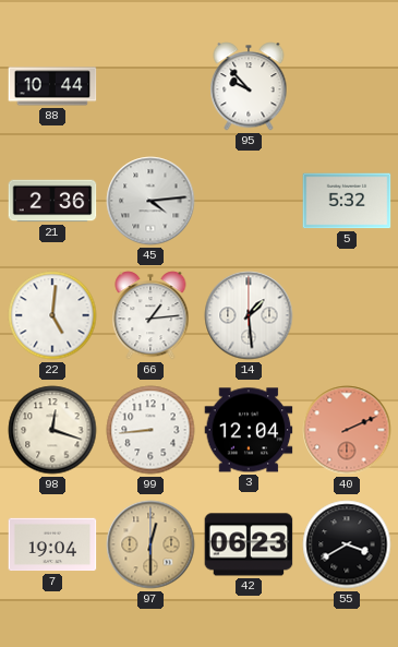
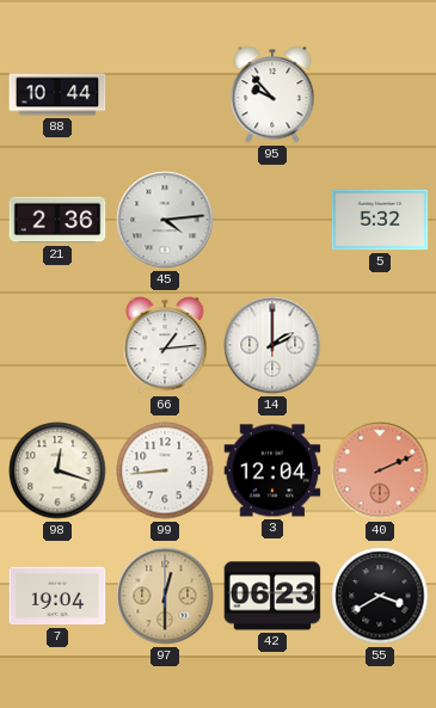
22: 5:01 -> none
14: 1:29 -> 2:00
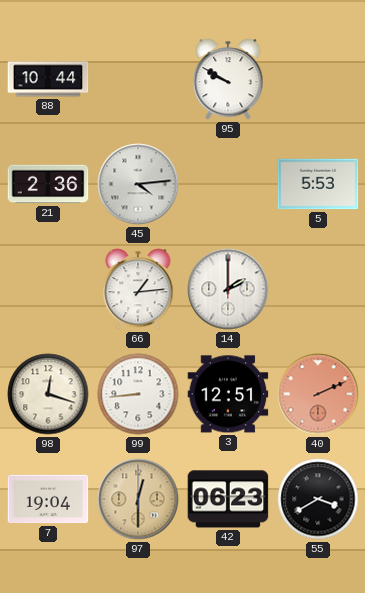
95: 9:53 -> 9:50
5: 5:32 -> 5:53
3: 12:04 -> 12:51
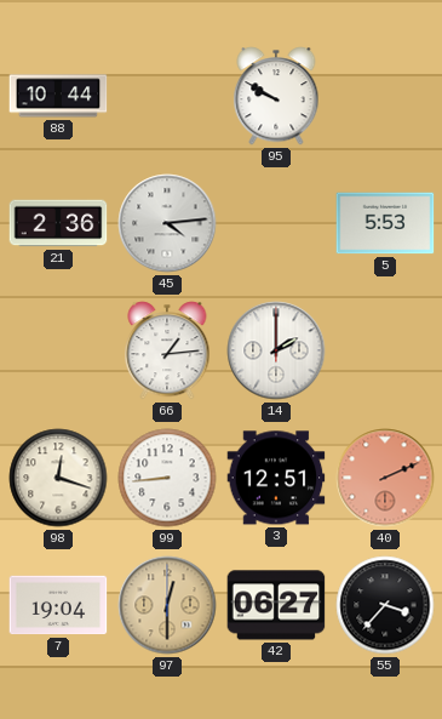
42: 06:23 -> 06:27
55: 3:40 -> 3:37
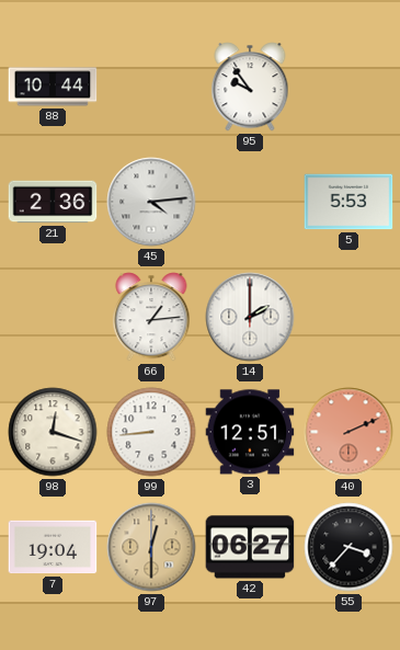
95: 9:50 -> 9:54
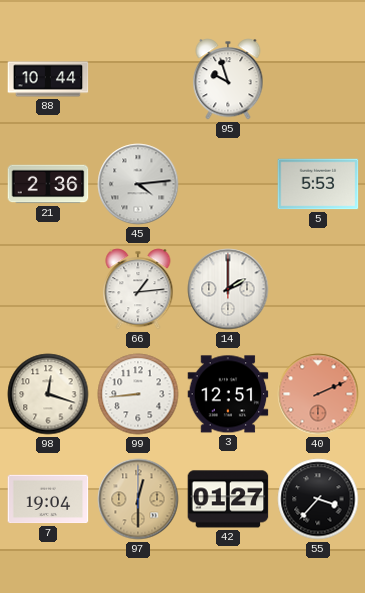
95: 9:54 -> 9:57
42: 06:27 -> 01:27
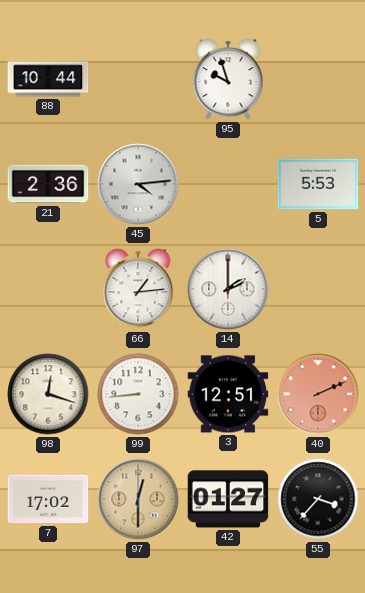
7: 19:04 -> 17:02
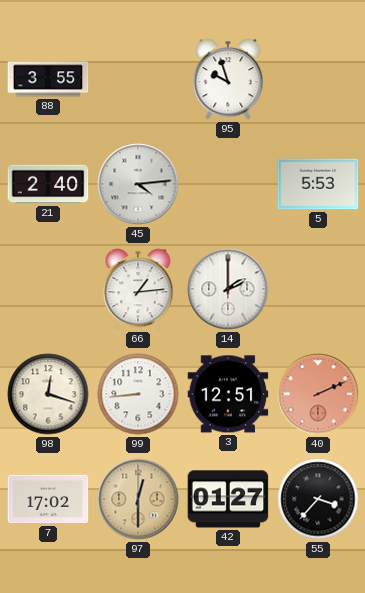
88: 10:44 -> 3:55
21: 2:36 -> 2:40
